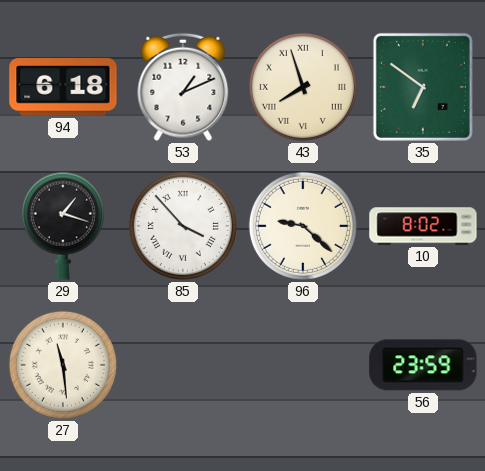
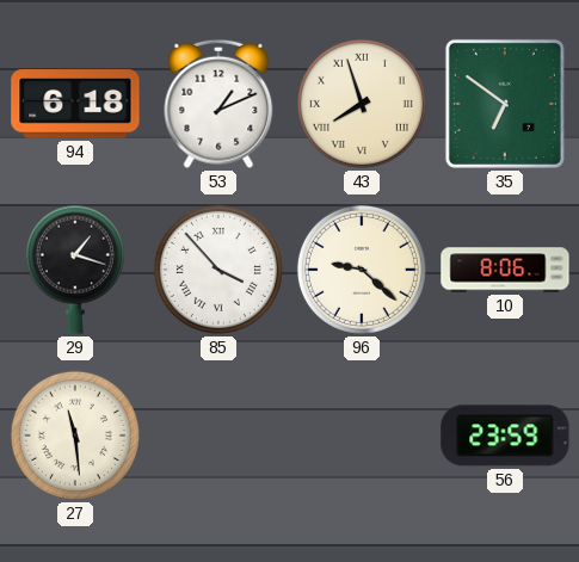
10: 8:02 -> 8:06
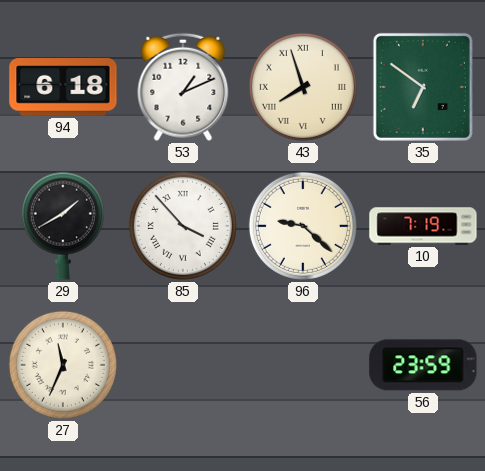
29: 1:18 -> 1:40
10: 8:06 -> 7:19
27: 11:29 -> 11:34
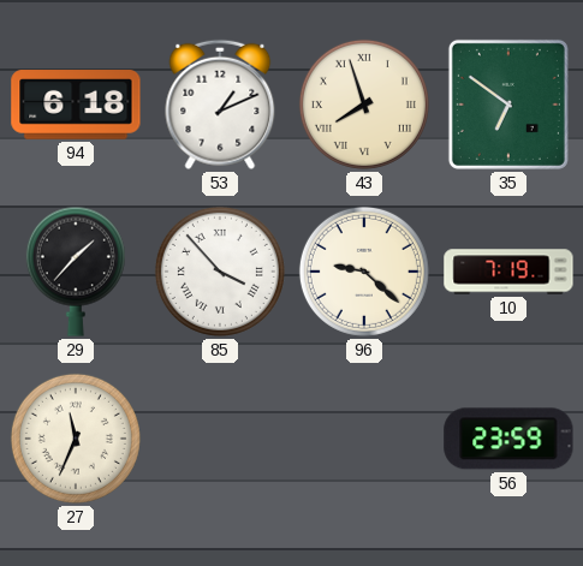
29: 1:40 -> 1:37
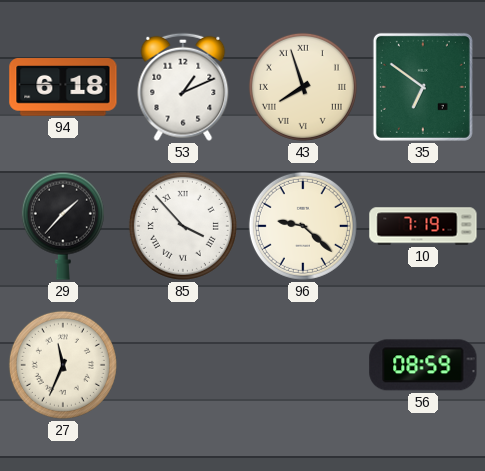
56: 23:59 -> 08:59
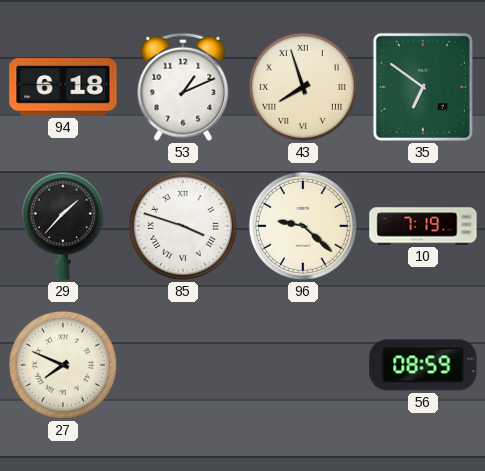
85: 3:53 -> 3:48
27: 11:34 -> 7:49
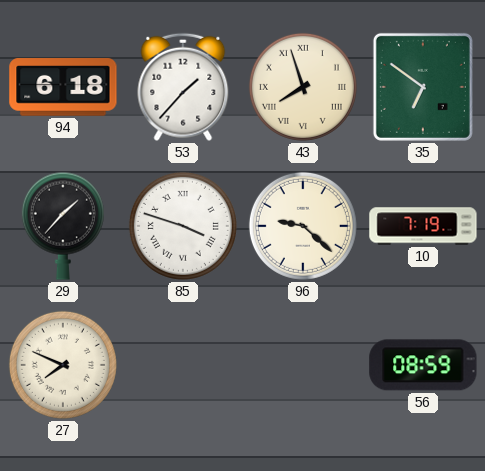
53: 1:11 -> 1:37
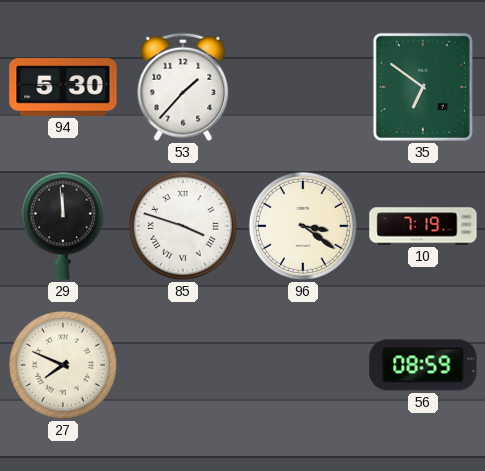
94: 6:18 -> 5:30
43: 7:57 -> none
29: 1:37 -> 11:59
96: 9:22 -> 3:21
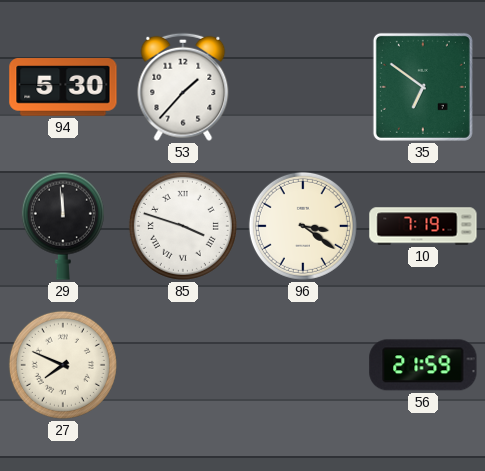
56: 08:59 -> 21:59
